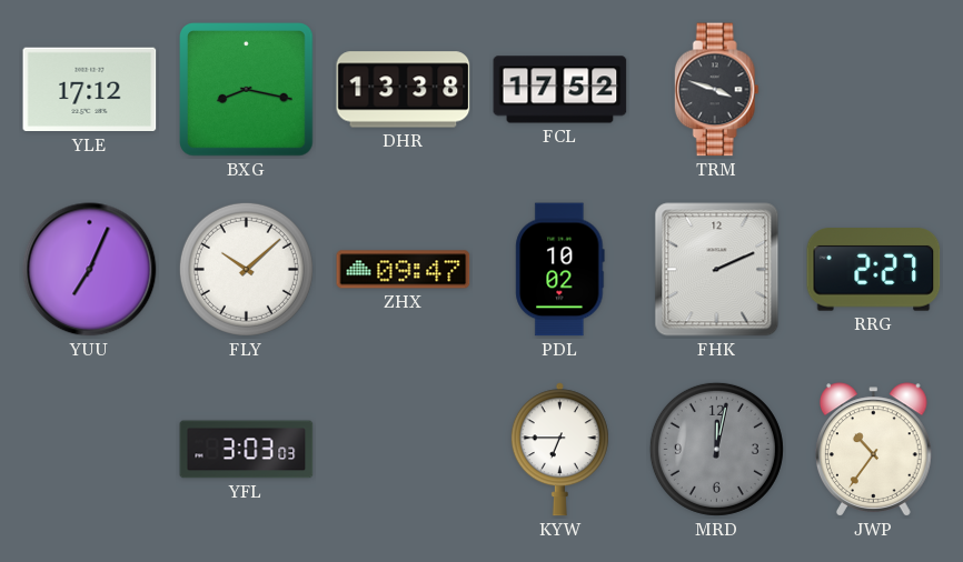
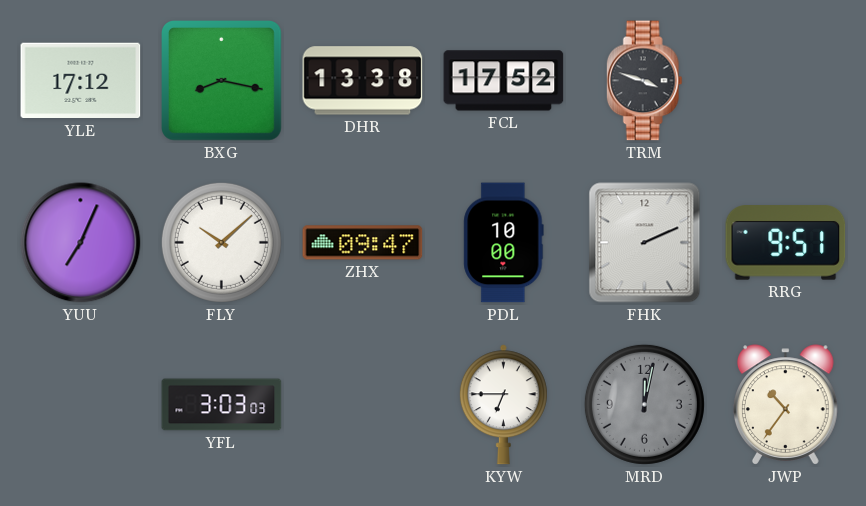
PDL: 10:02 -> 10:00
RRG: 2:27 -> 9:51
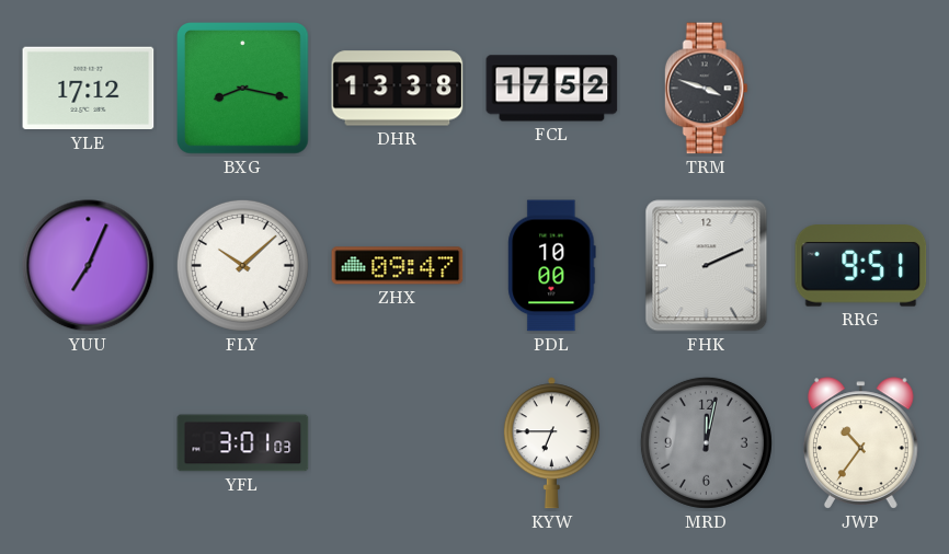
YFL: 3:03 -> 3:01
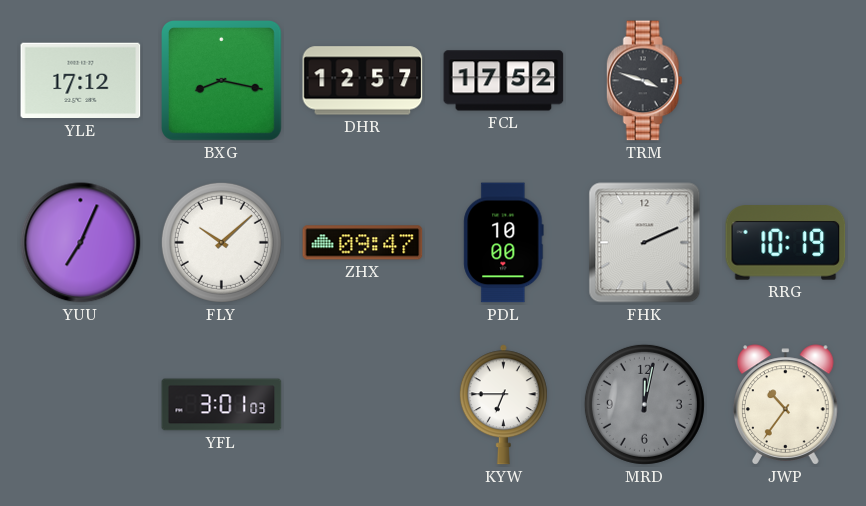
DHR: 13:38 -> 12:57
RRG: 9:51 -> 10:19
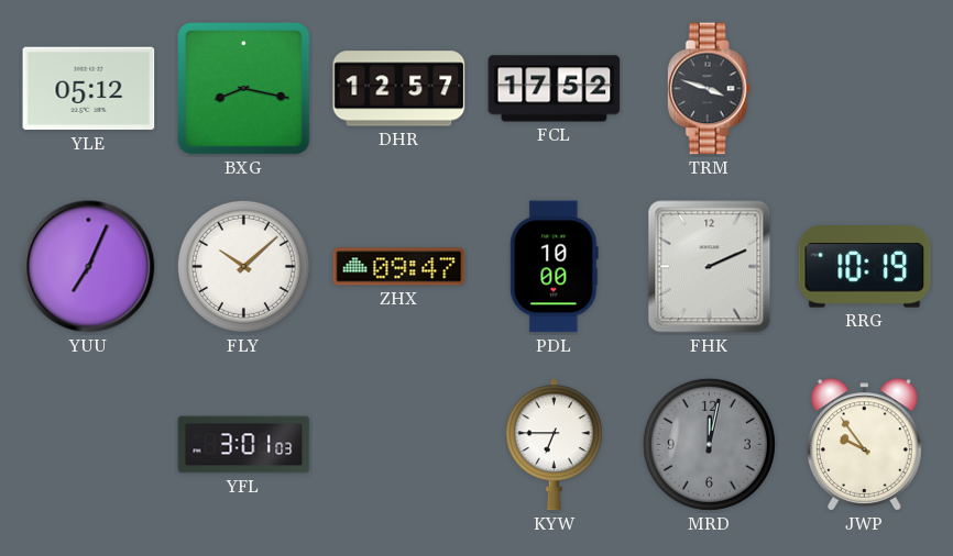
YLE: 17:12 -> 05:12
JWP: 10:36 -> 9:54
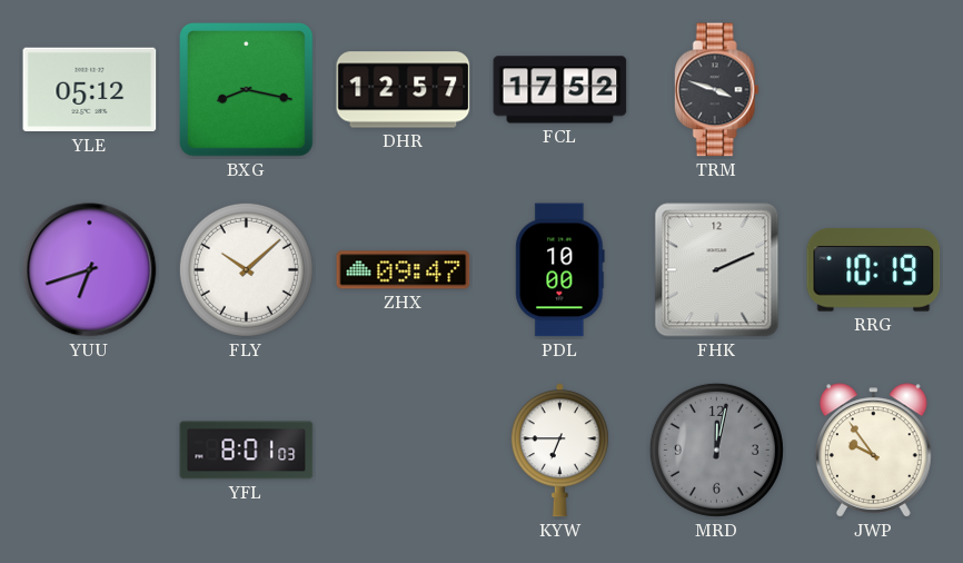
YUU: 7:04 -> 6:42
YFL: 3:01 -> 8:01
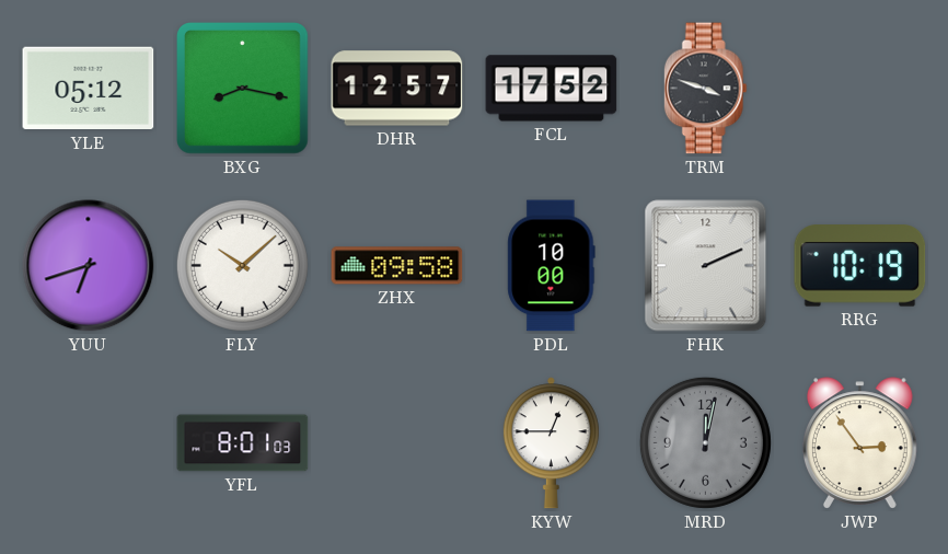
ZHX: 09:47 -> 09:58
KYW: 6:45 -> 12:45
JWP: 9:54 -> 2:54
